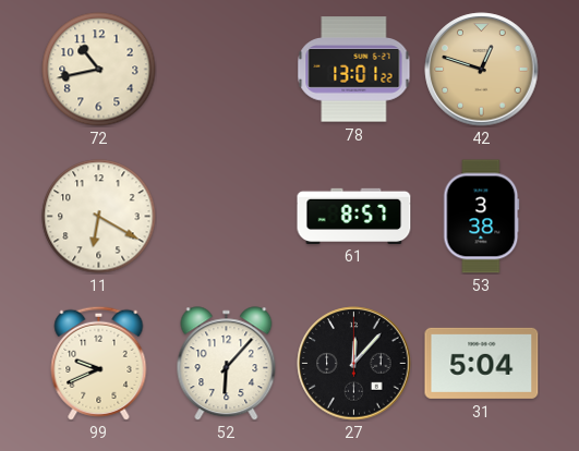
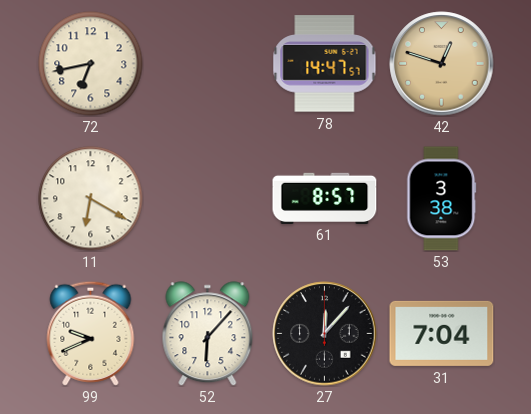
72: 10:43 -> 6:43
78: 13:01 -> 14:47
31: 5:04 -> 7:04
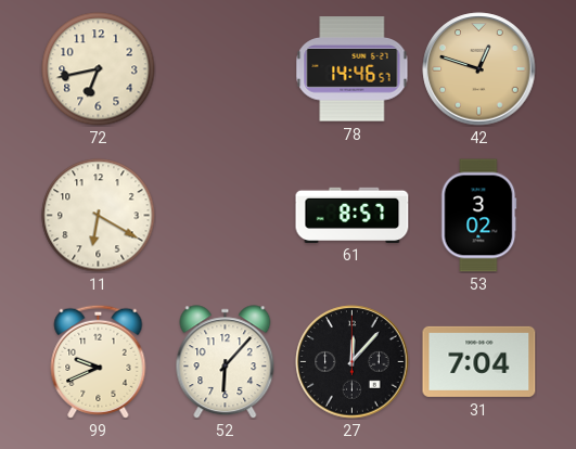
78: 14:47 -> 14:46
53: 3:38 -> 3:02
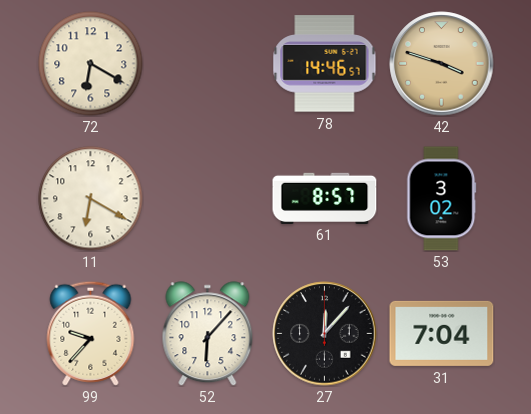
72: 6:43 -> 6:20
42: 12:48 -> 3:48
99: 9:41 -> 9:37
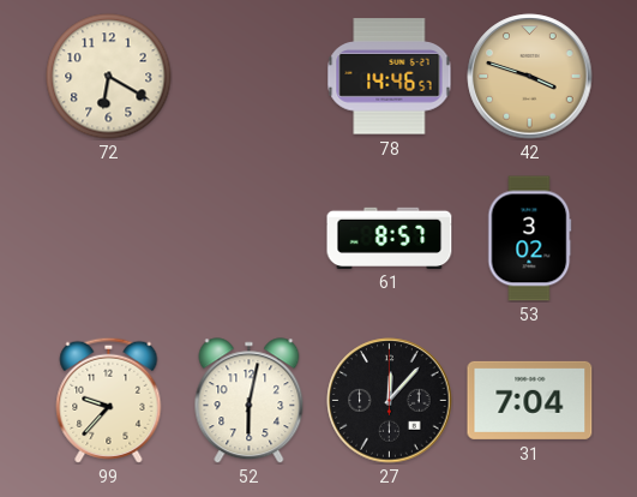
11: 6:20 -> none
52: 6:07 -> 6:02
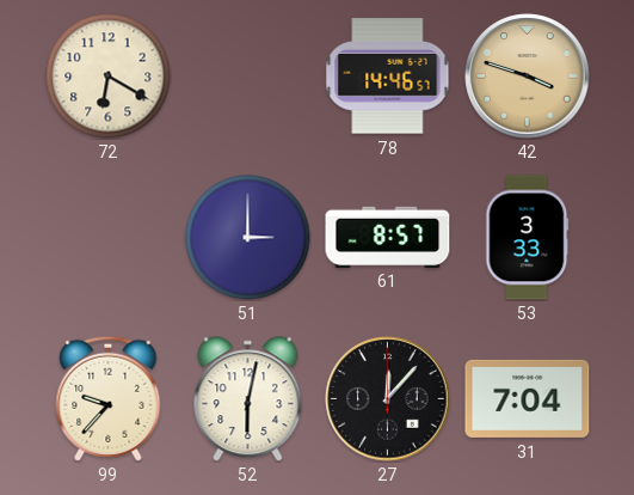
51: none -> 3:00
53: 3:02 -> 3:33
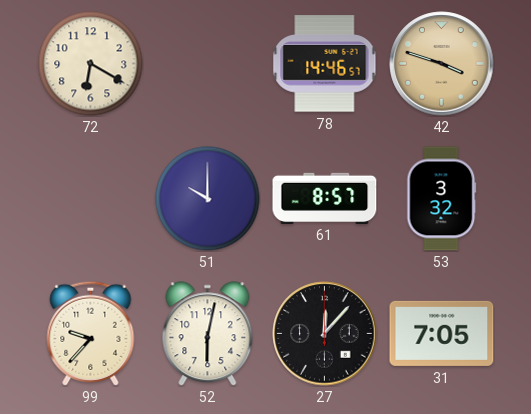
51: 3:00 -> 10:00
53: 3:33 -> 3:32
31: 7:04 -> 7:05
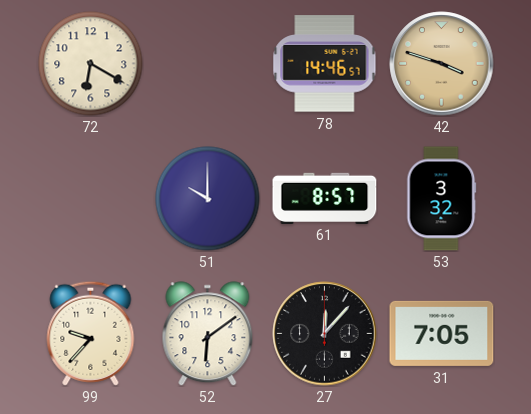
52: 6:02 -> 6:09
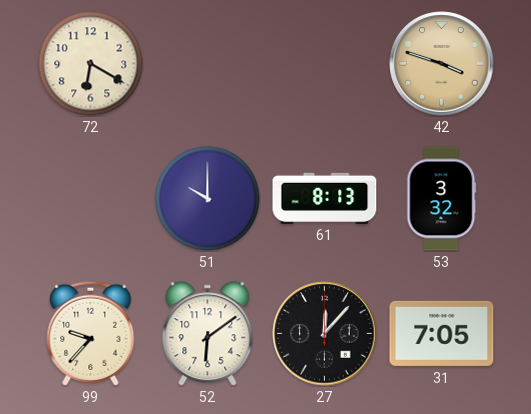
78: 14:46 -> none
61: 8:57 -> 8:13
